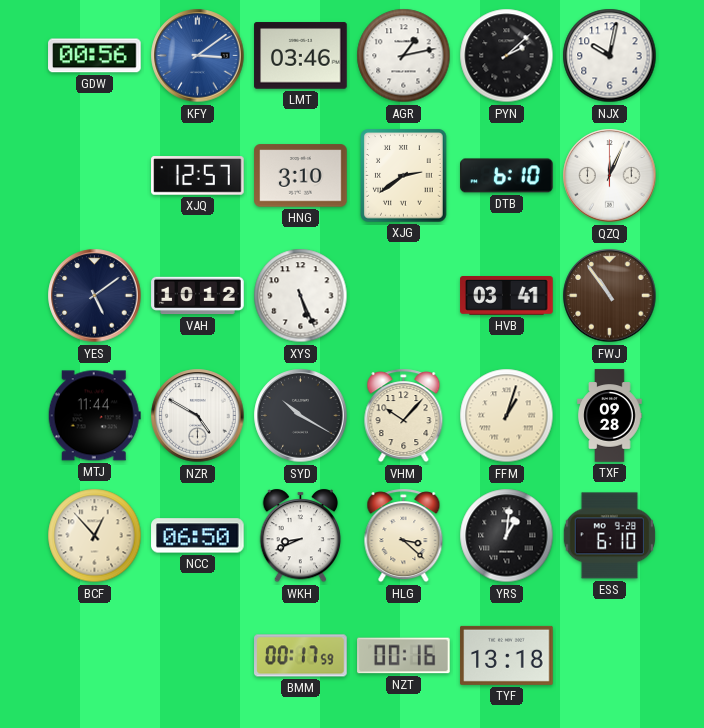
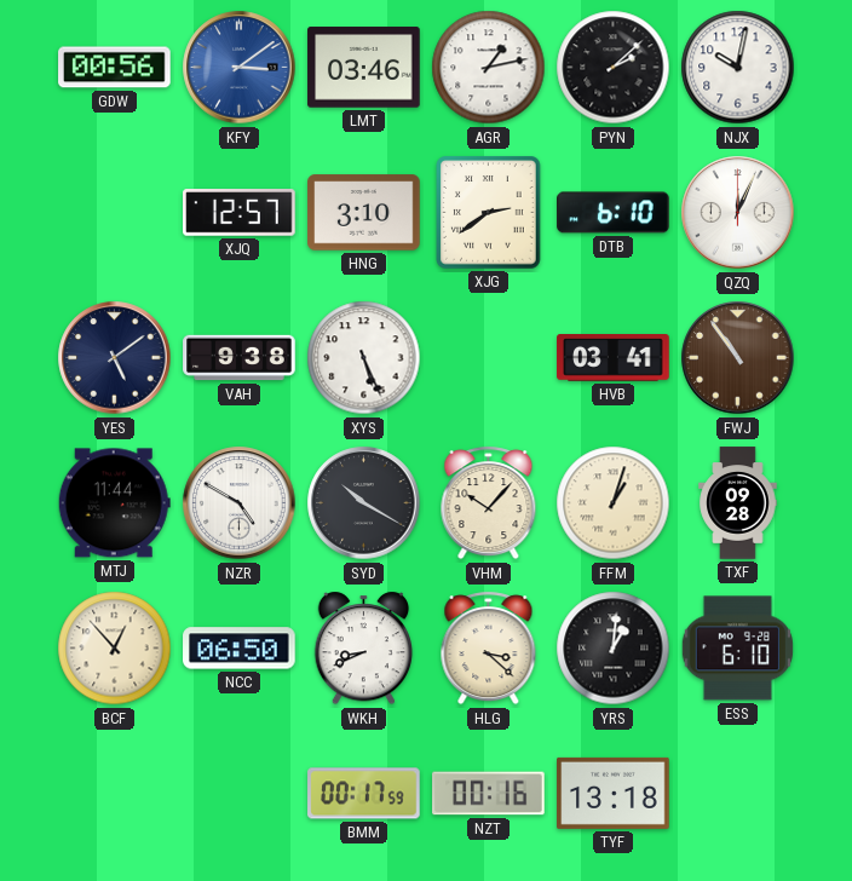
VAH: 10:12 -> 9:38
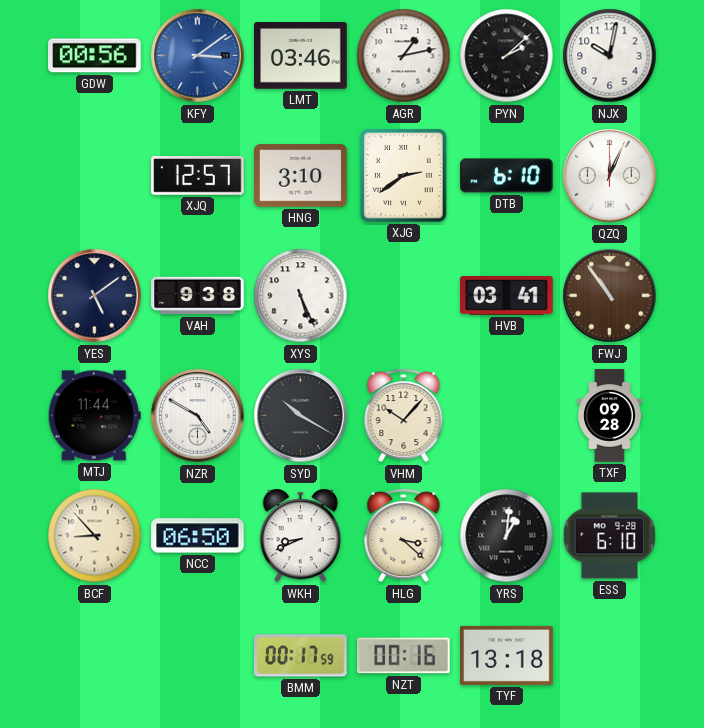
FFM: 1:03 -> none
BCF: 12:53 -> 8:53
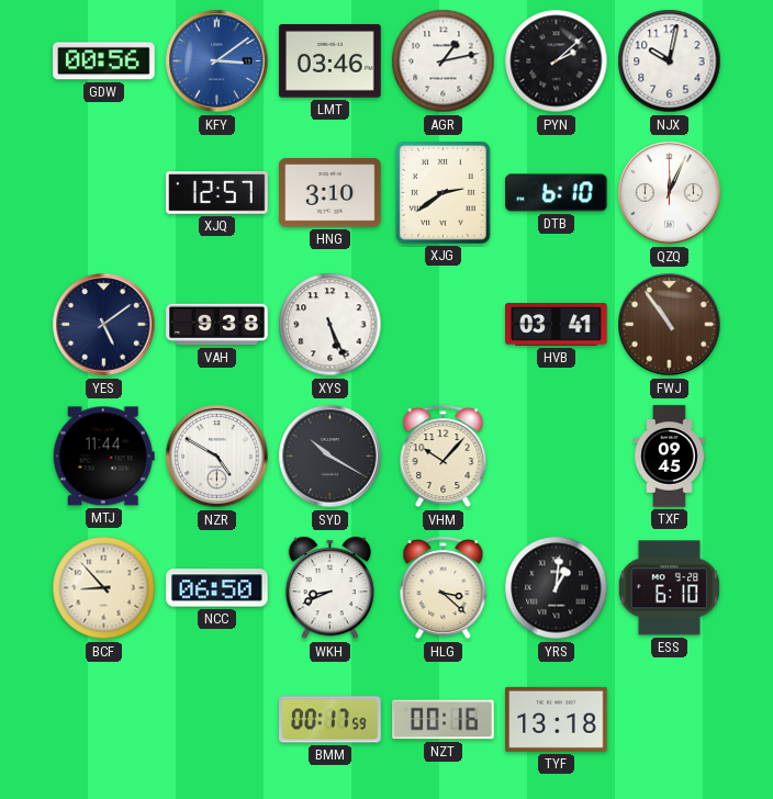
TXF: 09:28 -> 09:45
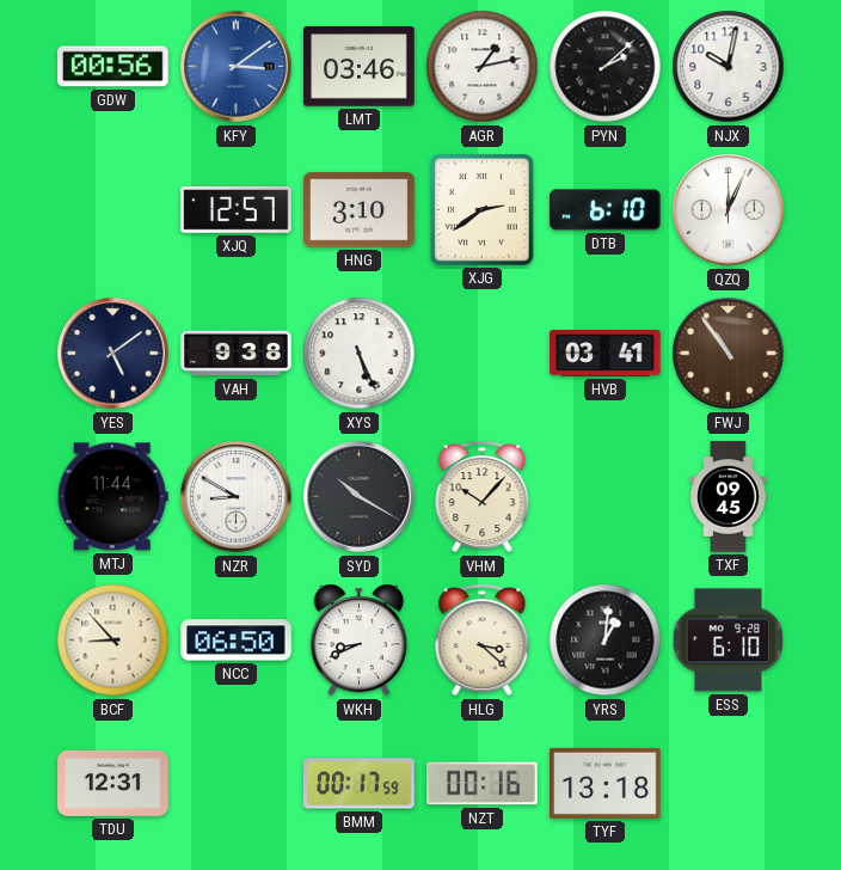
NZR: 4:50 -> 8:50
TDU: none -> 12:31
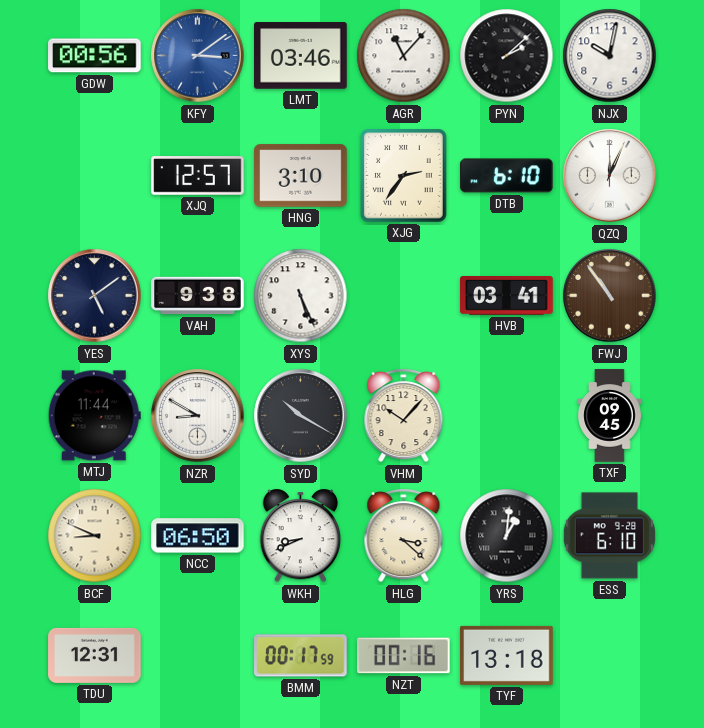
AGR: 1:13 -> 11:07
XJG: 2:39 -> 2:36
BCF: 8:53 -> 8:49
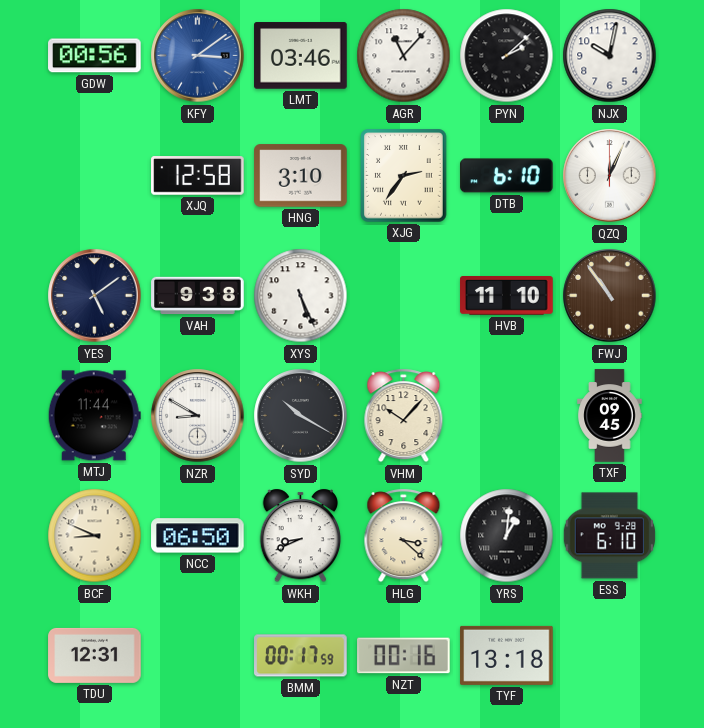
XJQ: 12:57 -> 12:58
HVB: 03:41 -> 11:10
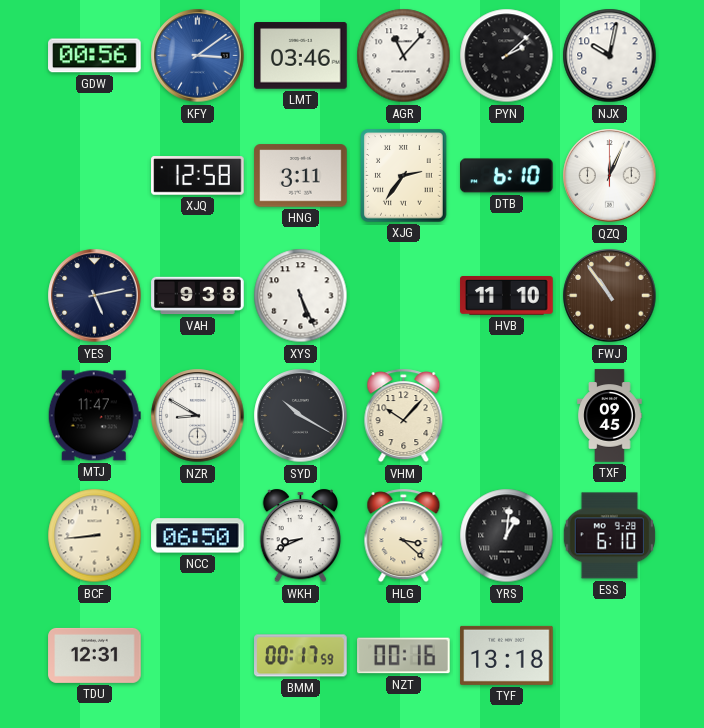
HNG: 3:10 -> 3:11
YES: 5:09 -> 5:13
MTJ: 11:44 -> 11:47
BCF: 8:49 -> 8:44
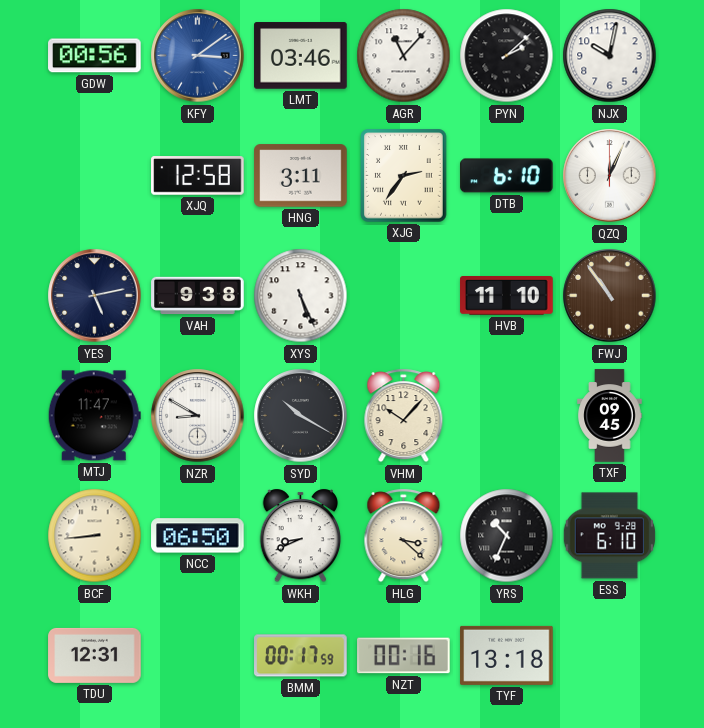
YRS: 1:01 -> 10:34
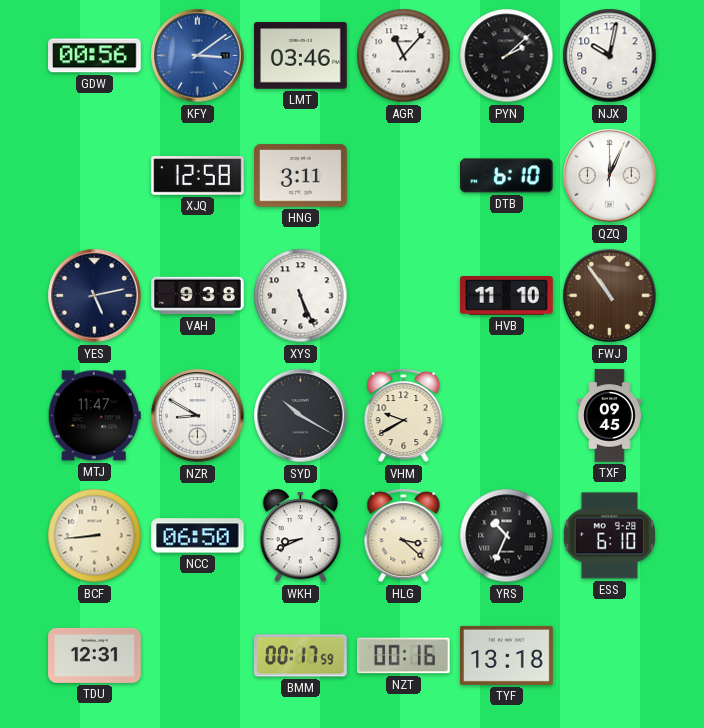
XJG: 2:36 -> none
VHM: 10:07 -> 9:40
